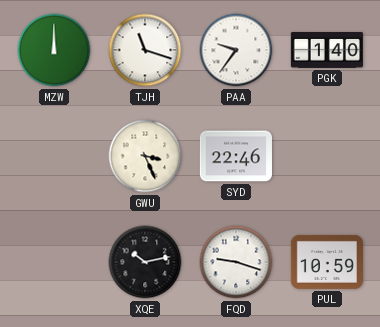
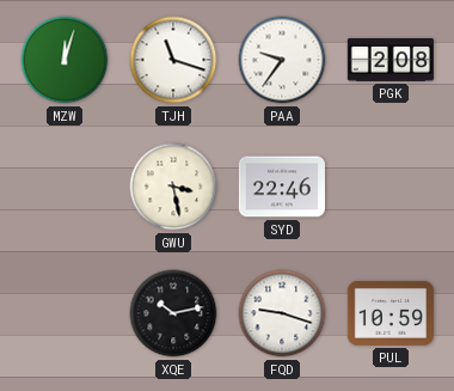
MZW: 12:00 -> 12:03
PGK: 1:40 -> 2:08
GWU: 3:26 -> 3:28
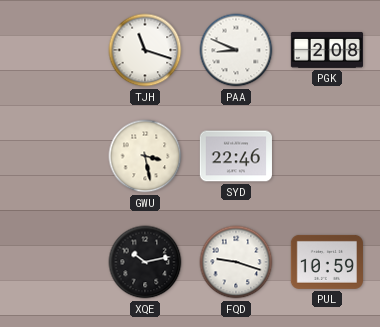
MZW: 12:03 -> none
PAA: 9:36 -> 8:49
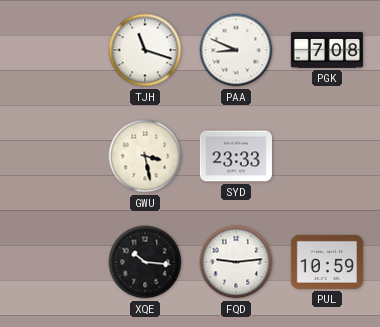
PGK: 2:08 -> 7:08
SYD: 22:46 -> 23:33
XQE: 10:13 -> 10:16
FQD: 9:18 -> 9:14
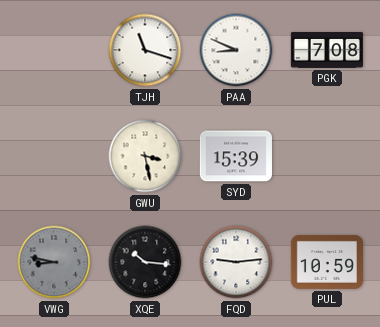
SYD: 23:33 -> 15:39
VWG: none -> 8:47
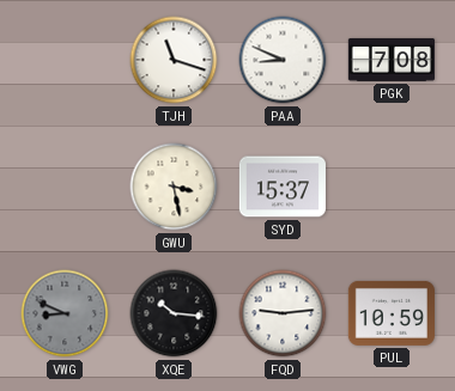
SYD: 15:39 -> 15:37
VWG: 8:47 -> 8:49
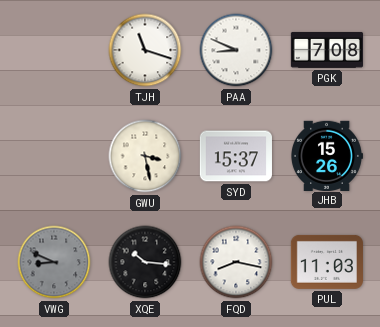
JHB: none -> 15:26
FQD: 9:14 -> 8:17
PUL: 10:59 -> 11:03
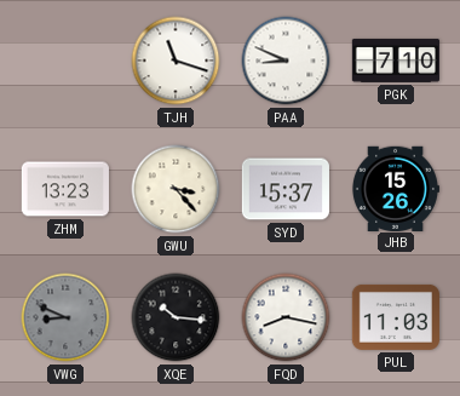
PGK: 7:08 -> 7:10
ZHM: none -> 13:23
GWU: 3:28 -> 3:23
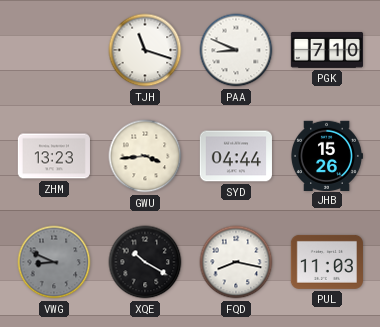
GWU: 3:23 -> 3:44
SYD: 15:37 -> 04:44
XQE: 10:16 -> 10:20
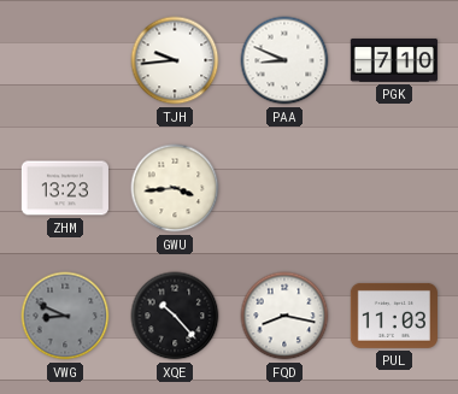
TJH: 11:18 -> 9:44
SYD: 04:44 -> none
JHB: 15:26 -> none
XQE: 10:20 -> 10:23
